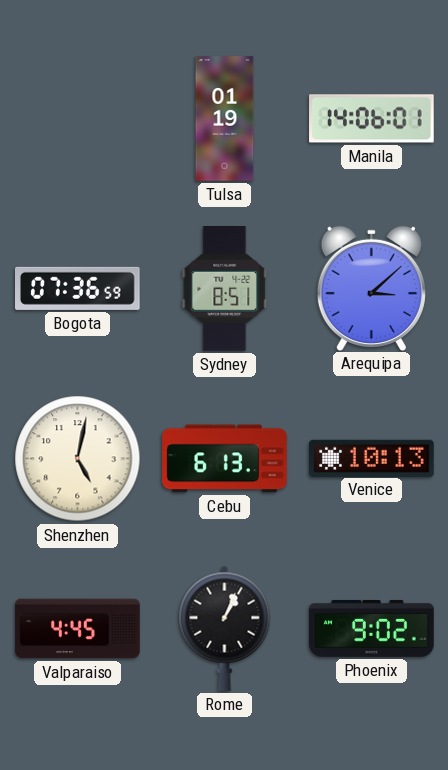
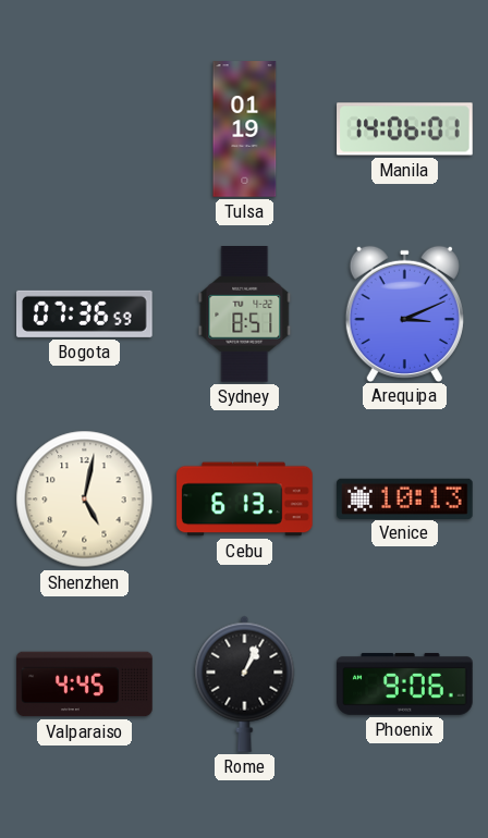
Arequipa: 3:08 -> 3:11
Phoenix: 9:02 -> 9:06
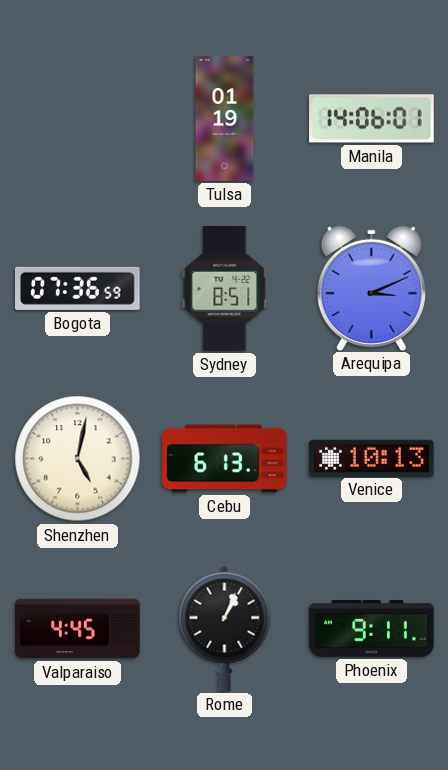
Phoenix: 9:06 -> 9:11
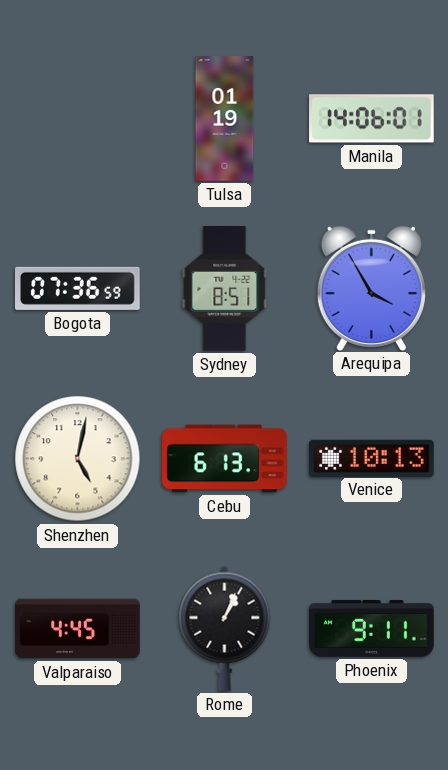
Arequipa: 3:11 -> 3:55
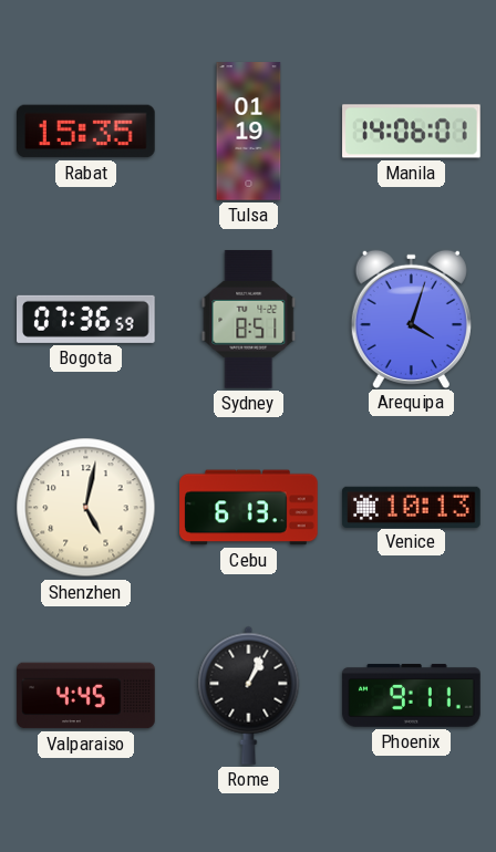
Rabat: none -> 15:35
Arequipa: 3:55 -> 4:03
